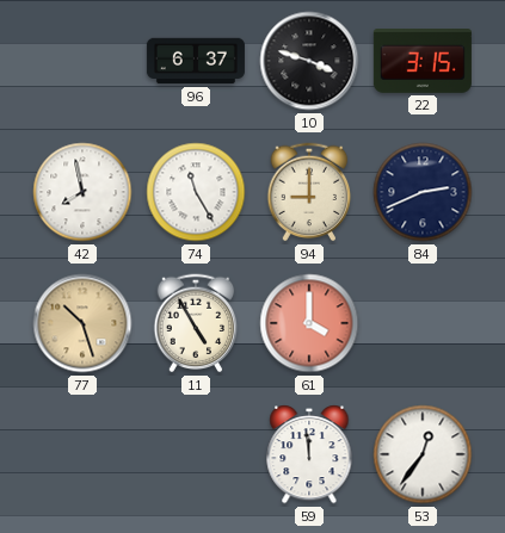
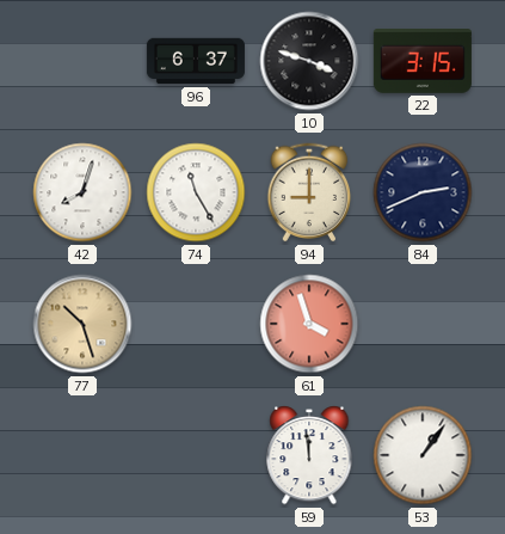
42: 7:58 -> 8:03
11: 4:55 -> none
61: 4:00 -> 3:57
53: 12:36 -> 1:06
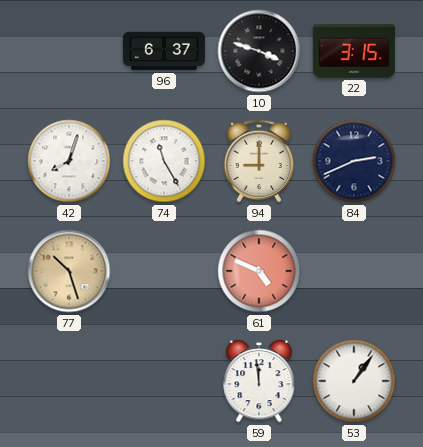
61: 3:57 -> 4:49
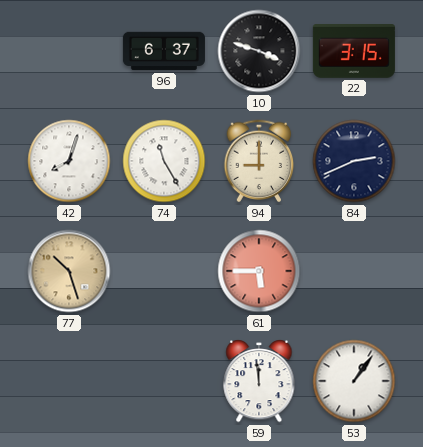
61: 4:49 -> 5:45
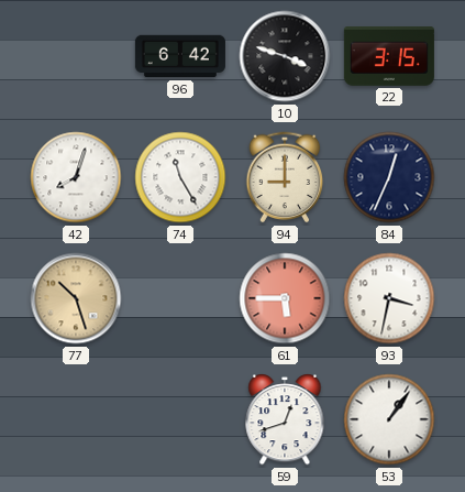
96: 6:37 -> 6:42
84: 2:41 -> 12:34
93: none -> 3:32
59: 11:59 -> 12:42
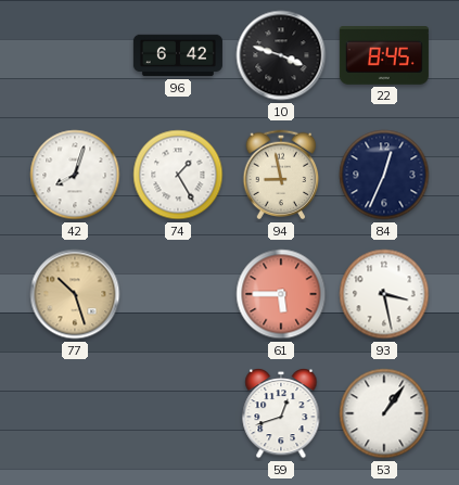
22: 3:15 -> 8:45
74: 11:25 -> 1:25
94: 9:00 -> 8:58
93: 3:32 -> 3:28
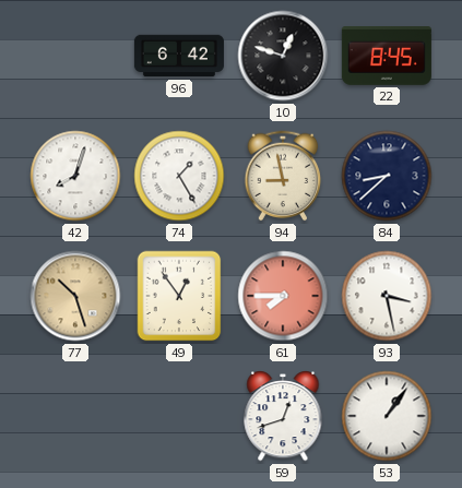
10: 3:48 -> 12:48
84: 12:34 -> 8:38
49: none -> 12:54
61: 5:45 -> 7:45
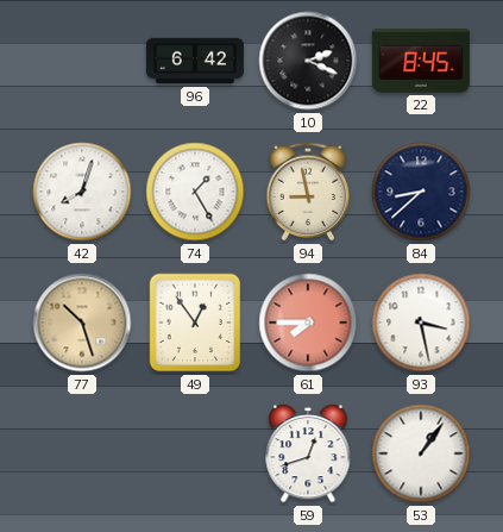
10: 12:48 -> 2:19
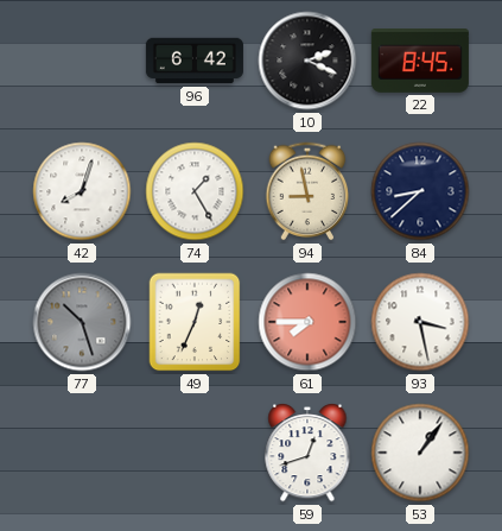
77 dial: champagne -> grey
49: 12:54 -> 12:34
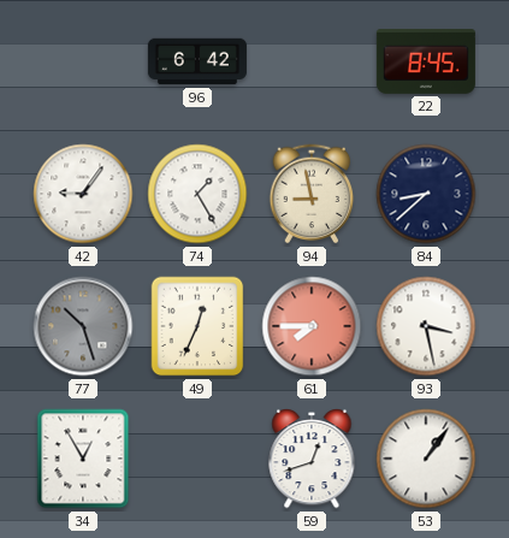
10: 2:19 -> none
42: 8:03 -> 9:06
34: none -> 12:55
